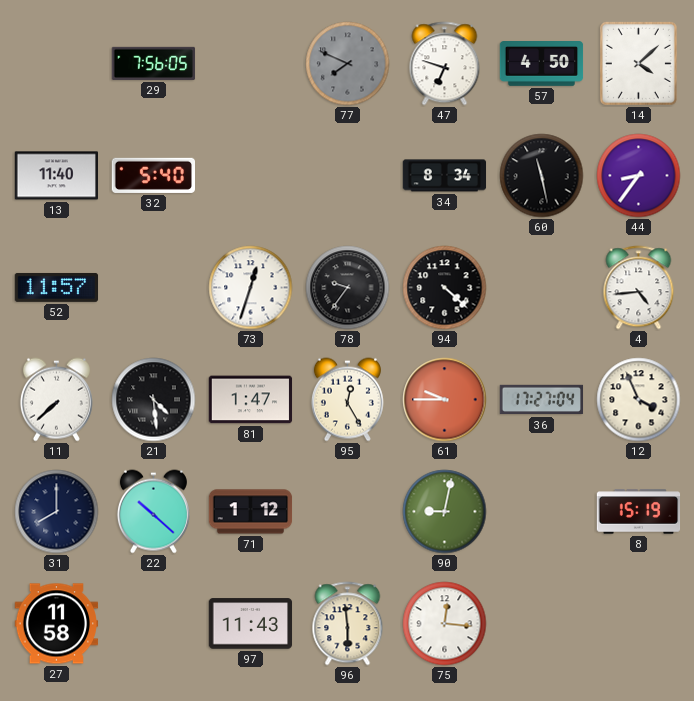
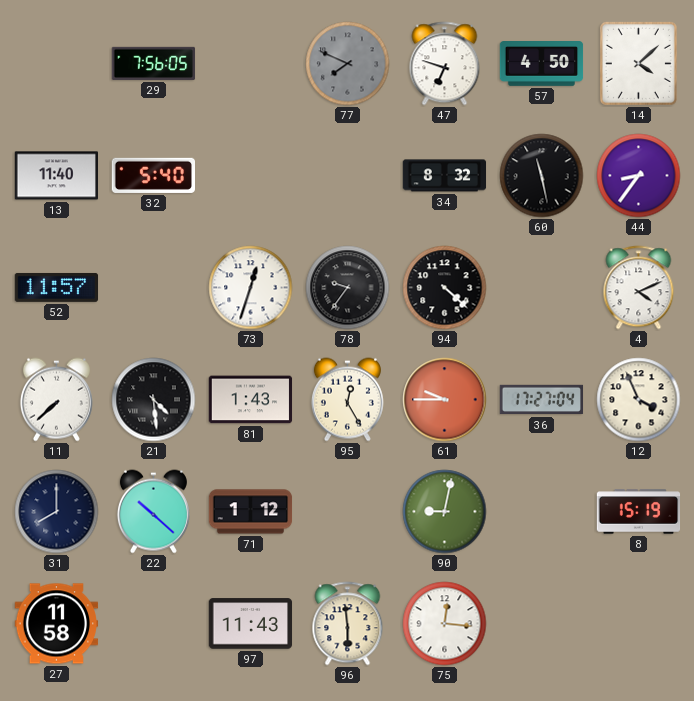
34: 8:34 -> 8:32
4: 4:44 -> 4:11
81: 1:47 -> 1:43
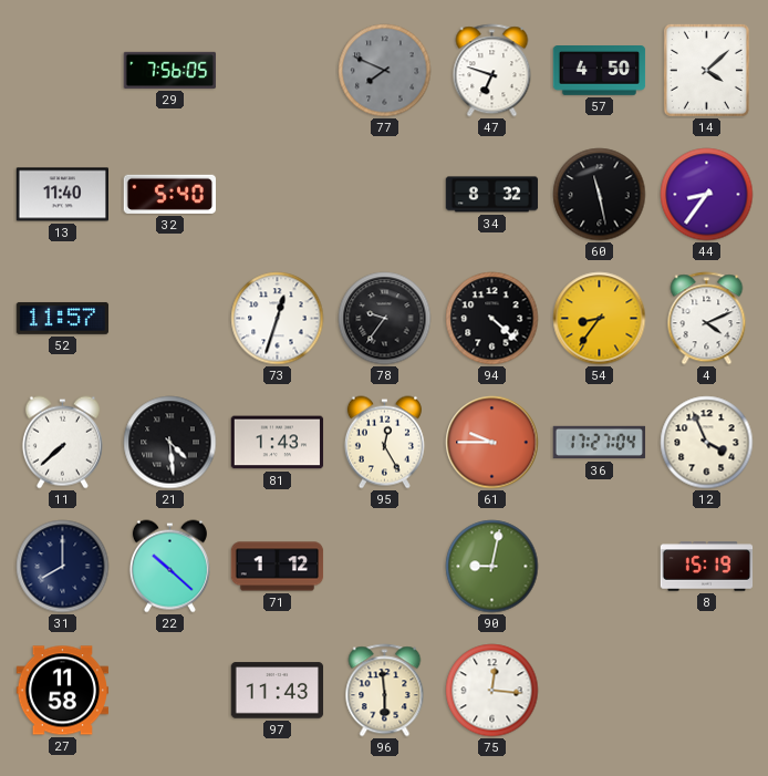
54: none -> 8:36
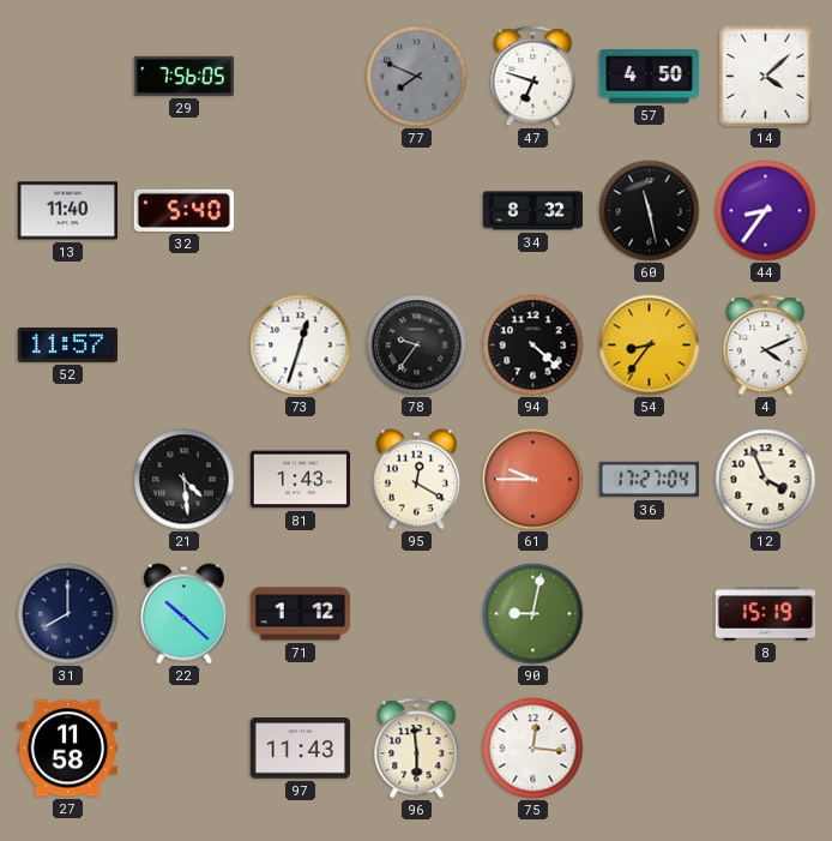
11: 7:38 -> none
95: 12:25 -> 12:20
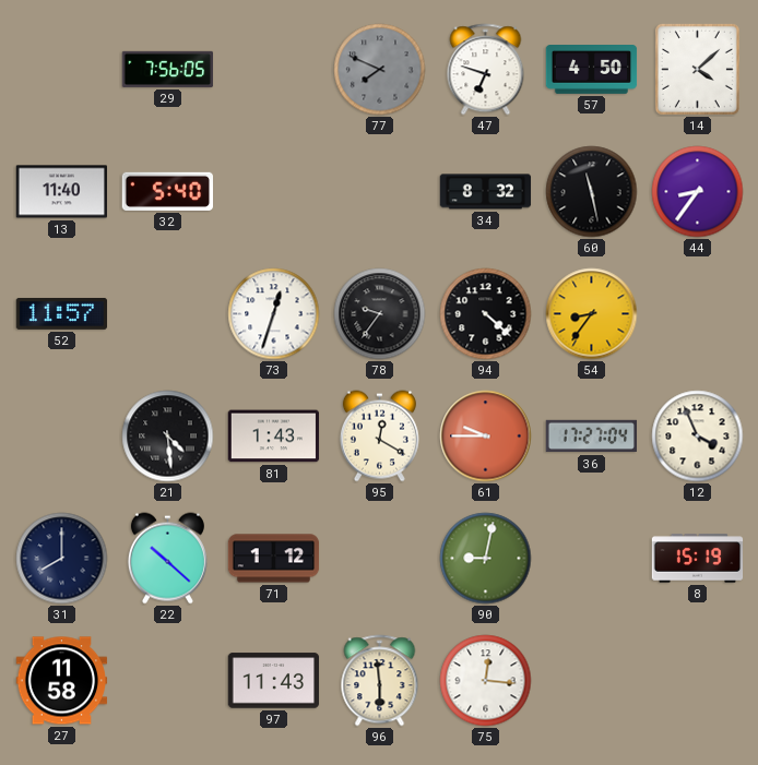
4: 4:11 -> none
